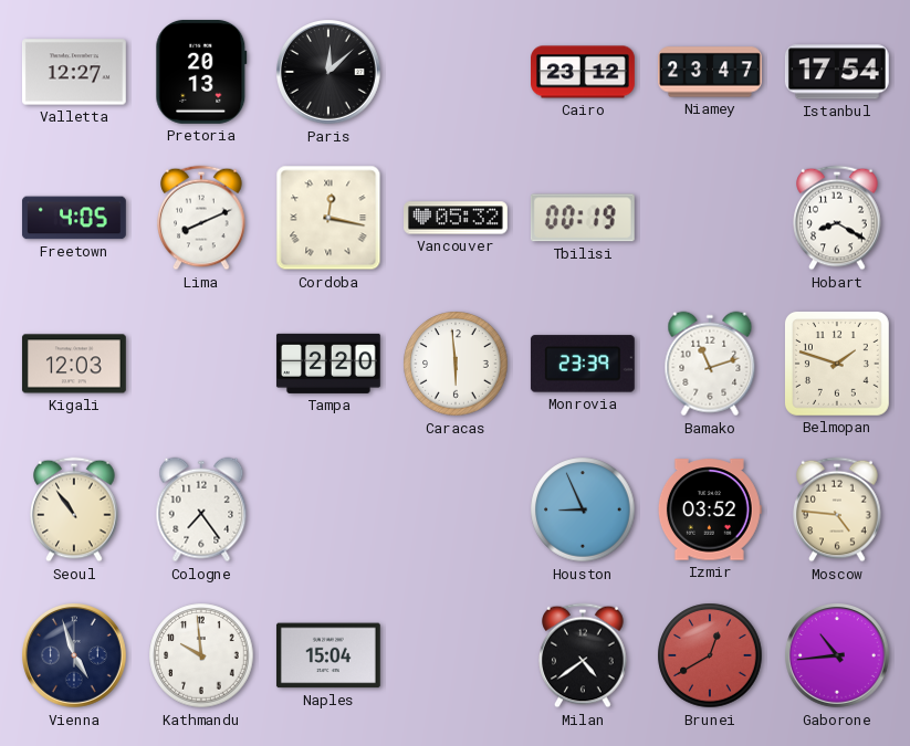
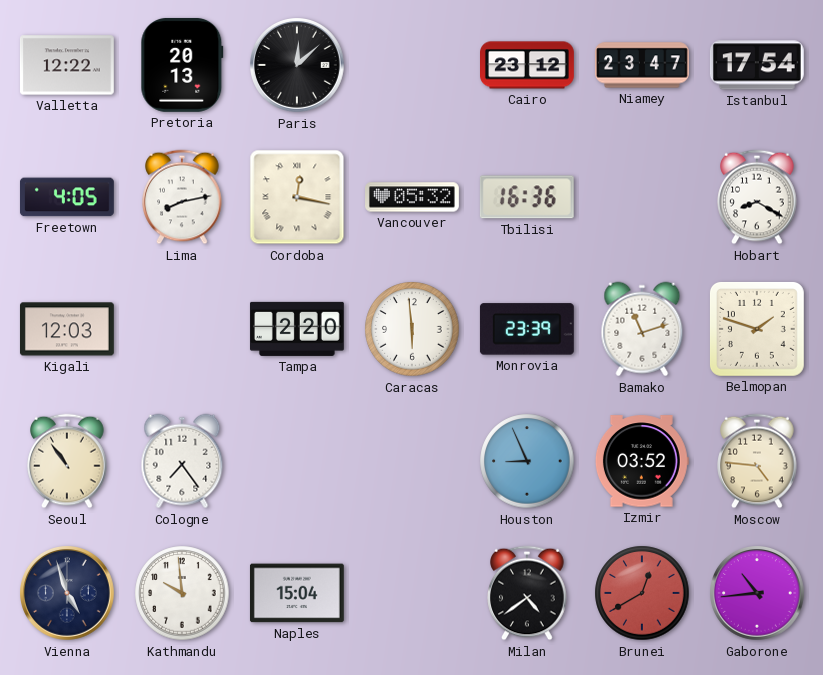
Valletta: 12:27 -> 12:22
Lima: 8:11 -> 8:13
Tbilisi: 00:19 -> 16:36
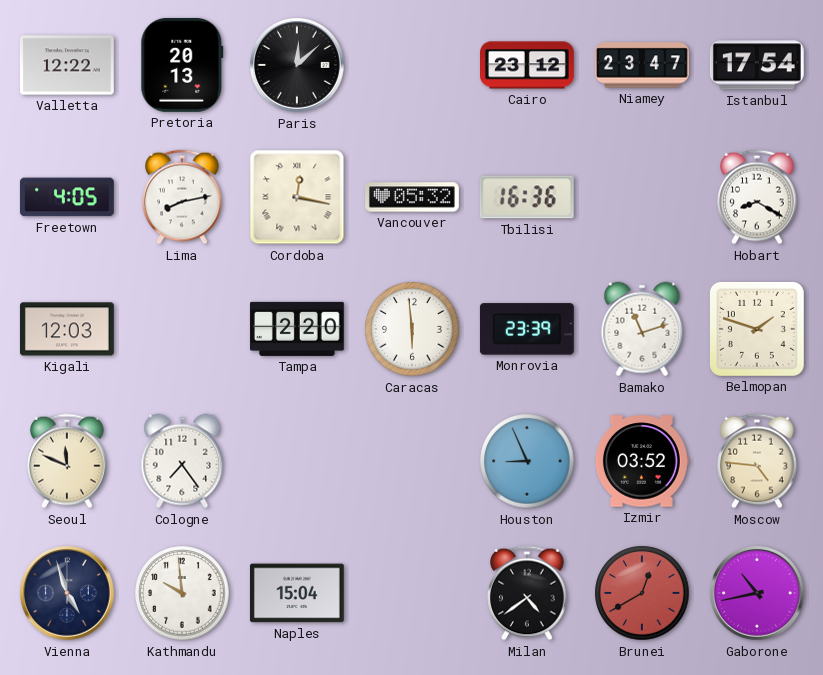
Seoul: 10:54 -> 11:49
Gaborone: 10:44 -> 10:43
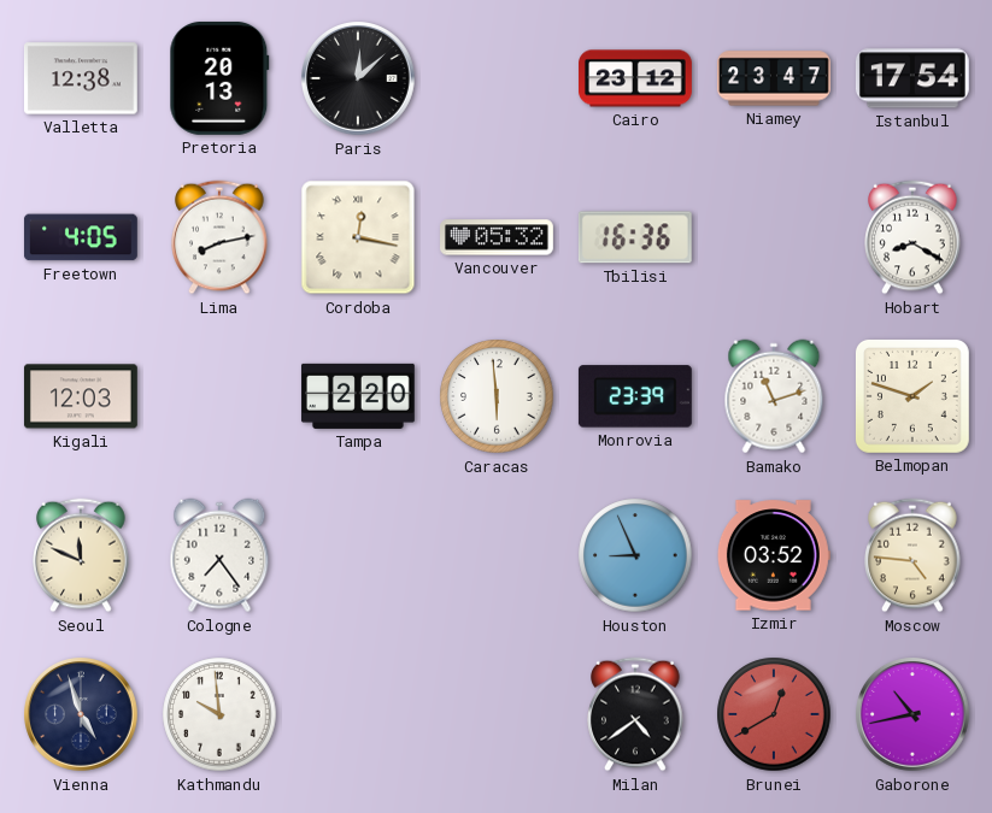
Valletta: 12:22 -> 12:38
Naples: 15:04 -> none
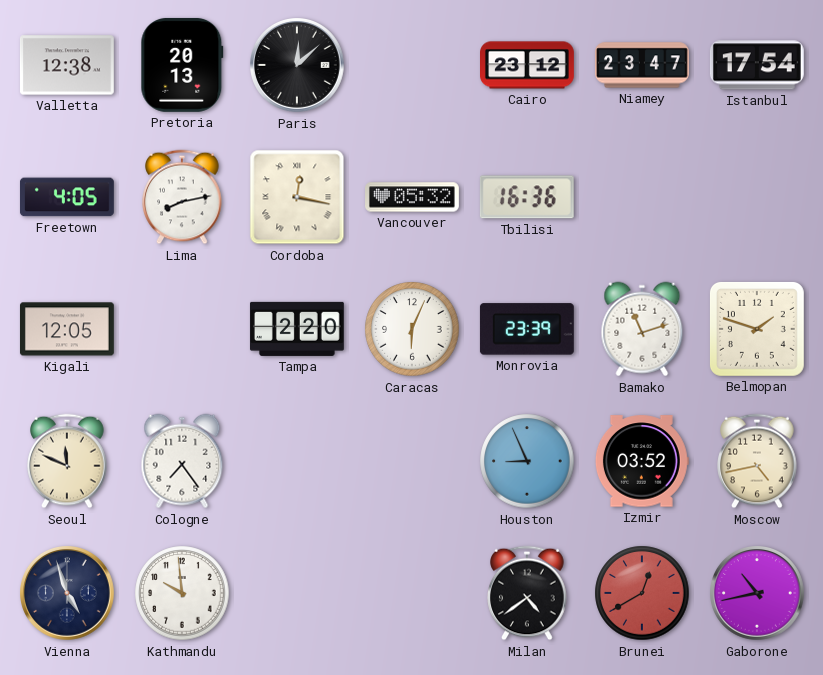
Hobart: 8:20 -> none
Kigali: 12:03 -> 12:05
Caracas: 5:59 -> 6:04
Moscow: 4:46 -> 4:43
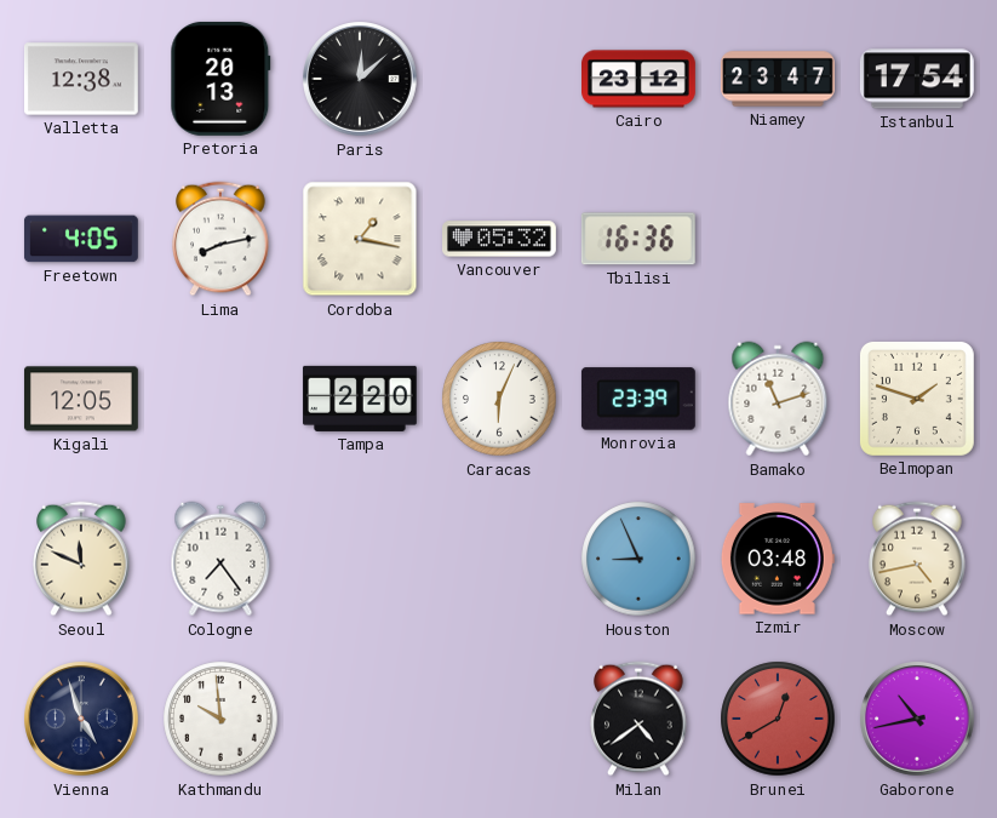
Cordoba: 12:17 -> 1:17
Izmir: 03:52 -> 03:48
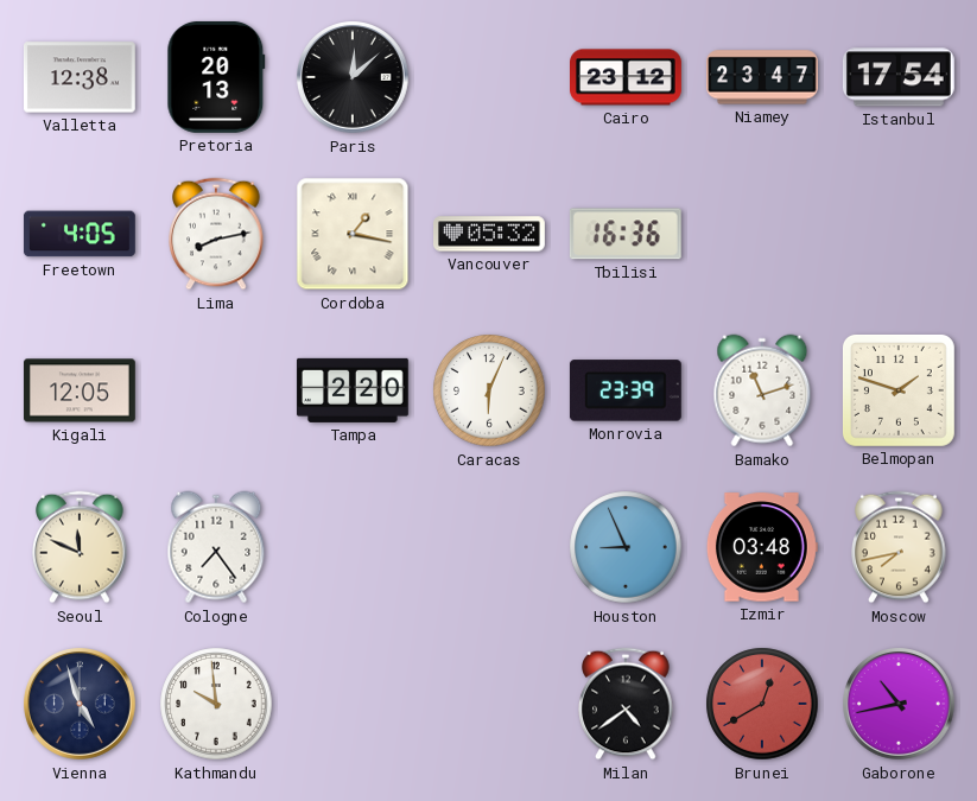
Moscow: 4:43 -> 7:43
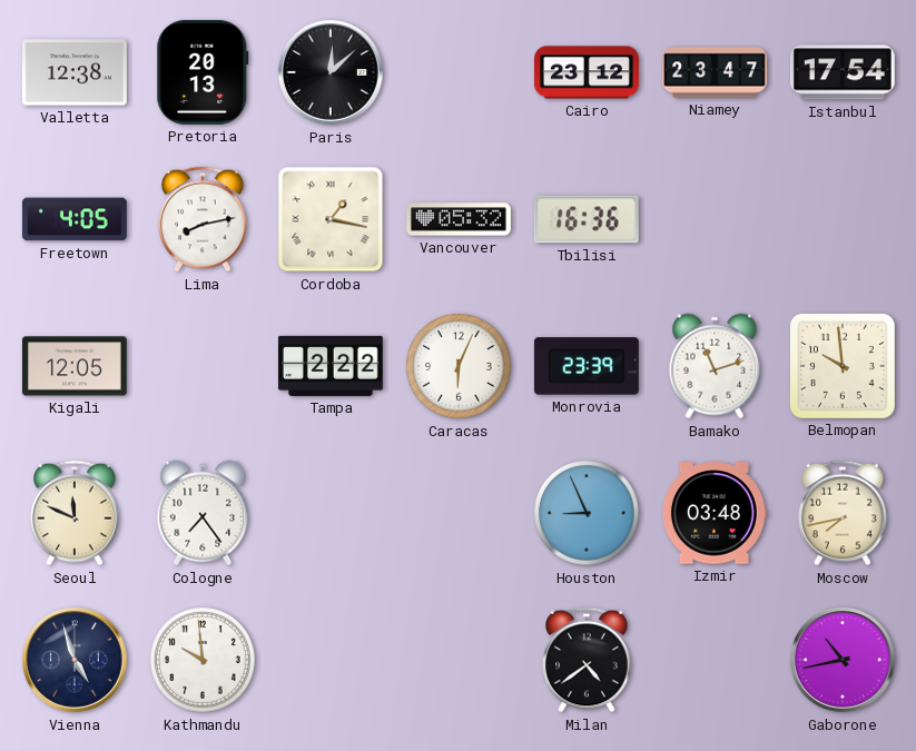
Tampa: 2:20 -> 2:22
Belmopan: 1:48 -> 9:59
Brunei: 12:40 -> none
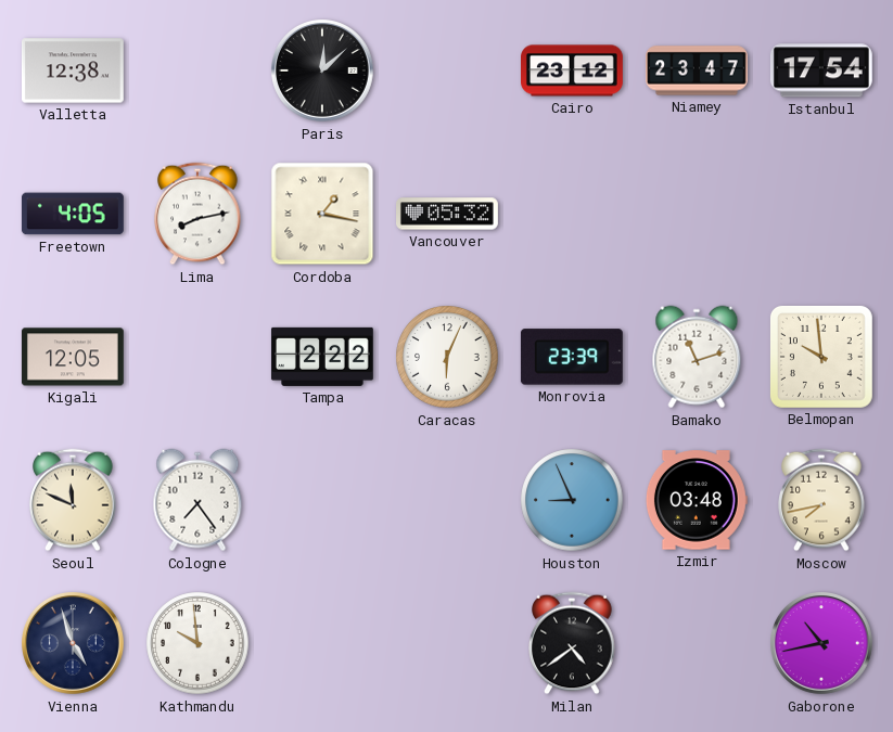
Pretoria: 20:13 -> none
Tbilisi: 16:36 -> none
